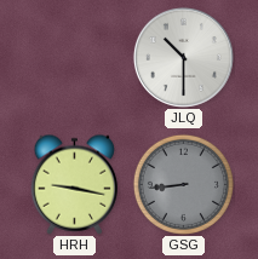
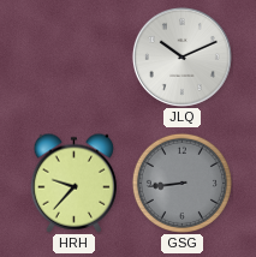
JLQ: 10:30 -> 10:11
HRH: 9:17 -> 9:37
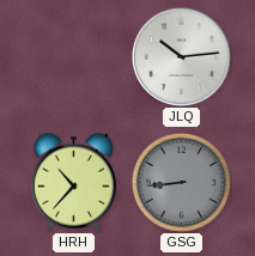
JLQ: 10:11 -> 10:14
HRH: 9:37 -> 10:37
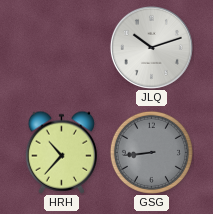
JLQ: 10:14 -> 10:12
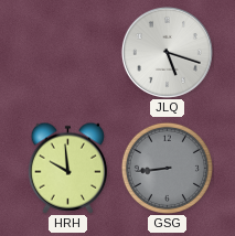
JLQ: 10:12 -> 5:18
HRH: 10:37 -> 9:59
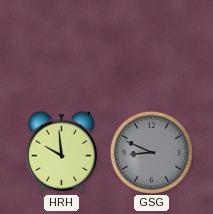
JLQ: 5:18 -> none
GSG: 8:44 -> 8:49
